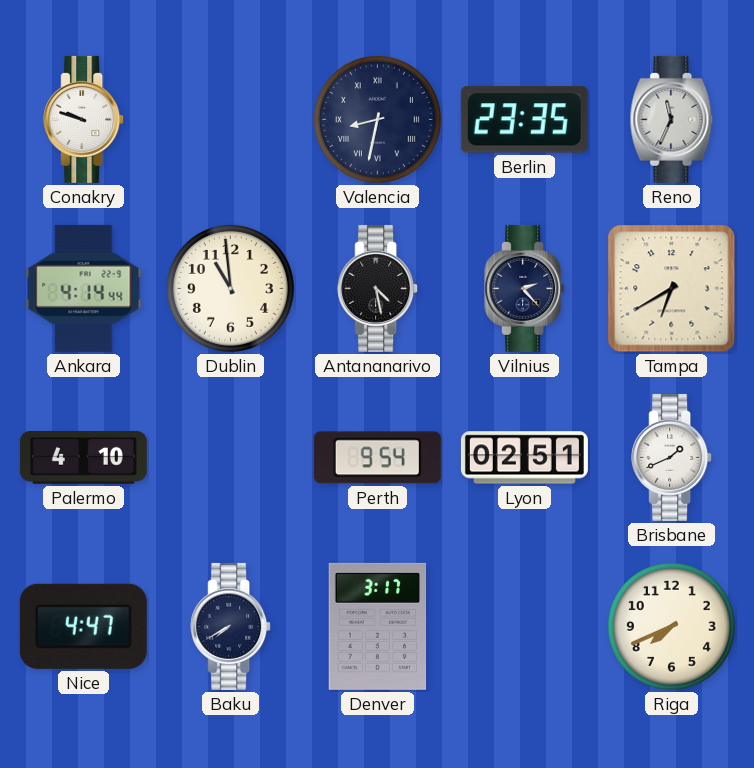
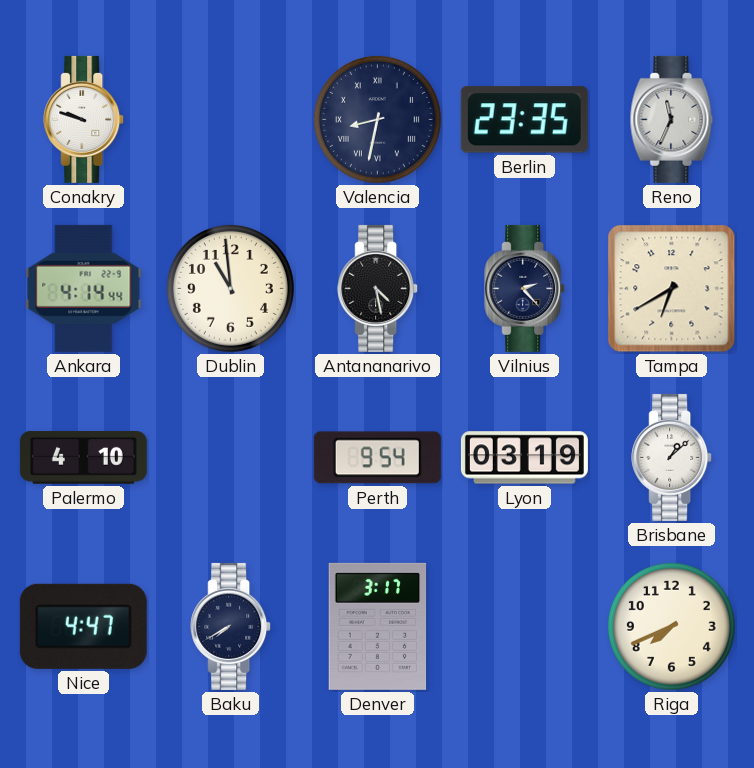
Lyon: 02:51 -> 03:19
Brisbane: 1:41 -> 1:08
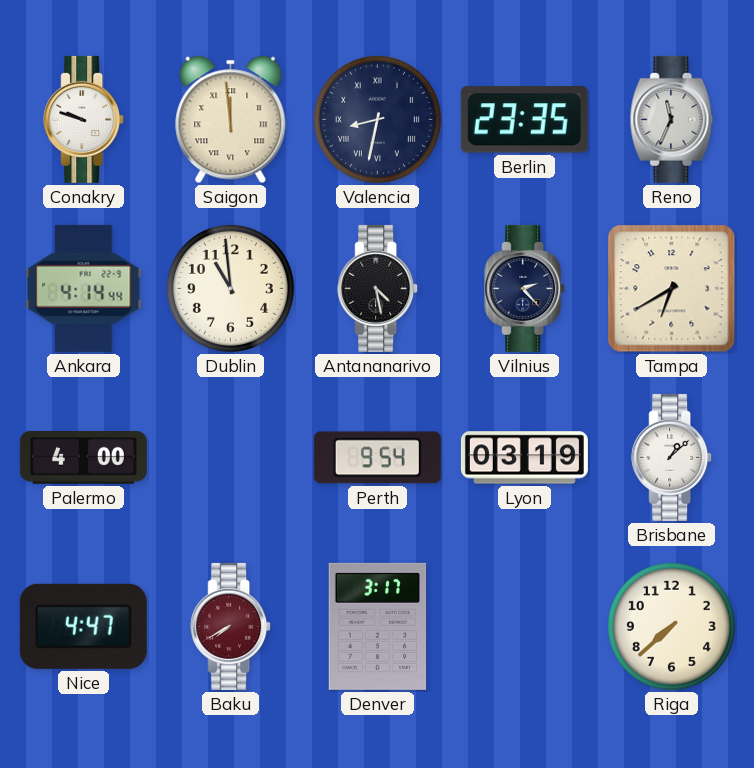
Saigon: none -> 11:59
Palermo: 4:10 -> 4:00
Baku dial: navy -> burgundy
Riga: 7:41 -> 7:38
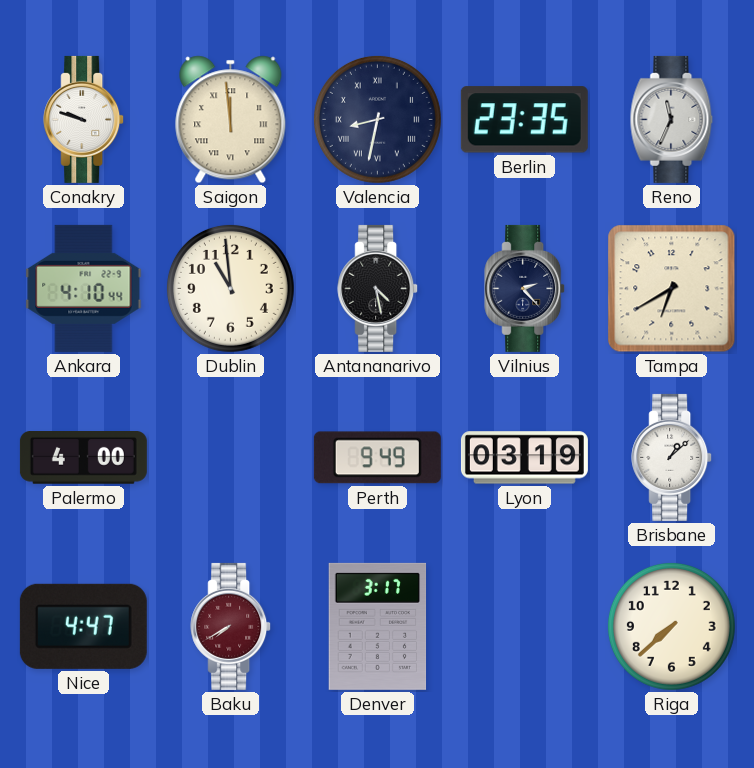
Ankara: 4:14 -> 4:10
Perth: 9:54 -> 9:49
